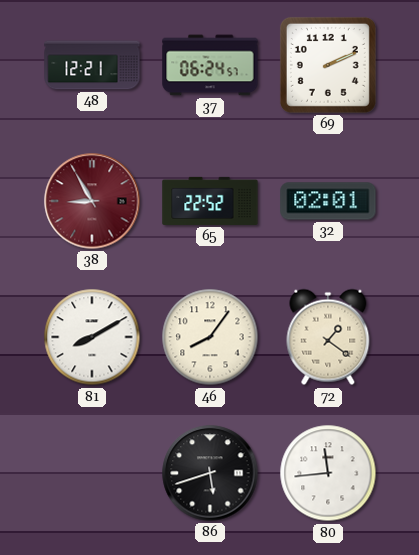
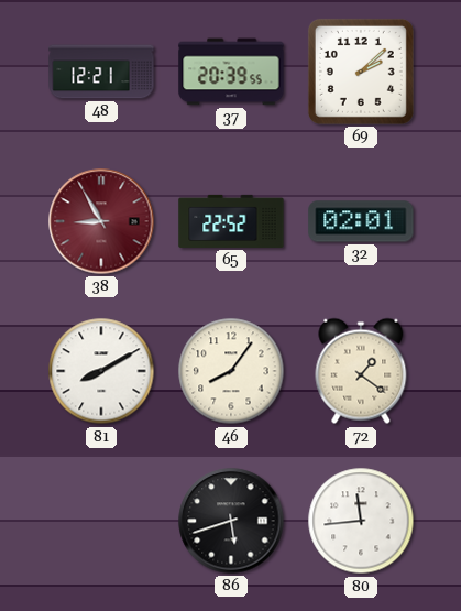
37: 06:24 -> 20:39
69: 2:11 -> 2:08
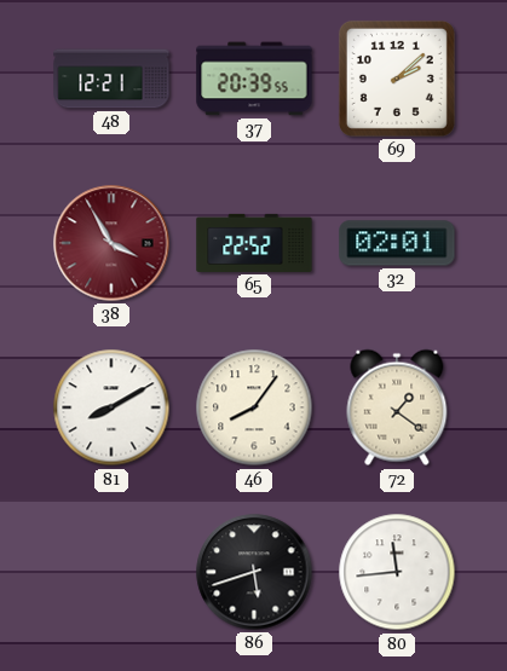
38: 8:55 -> 3:55
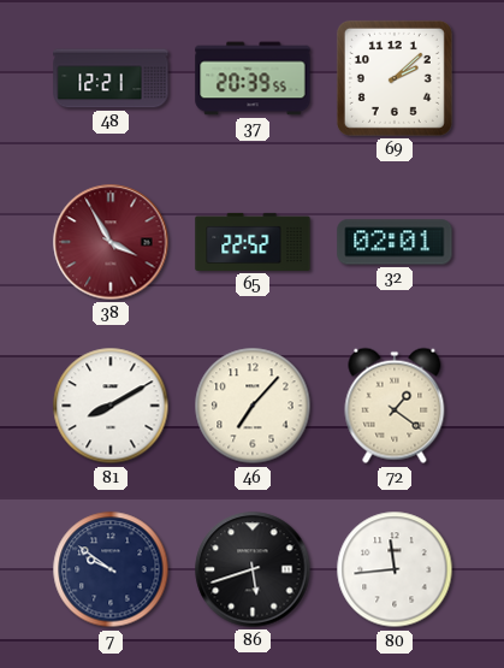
46: 8:06 -> 7:07
7: none -> 9:51
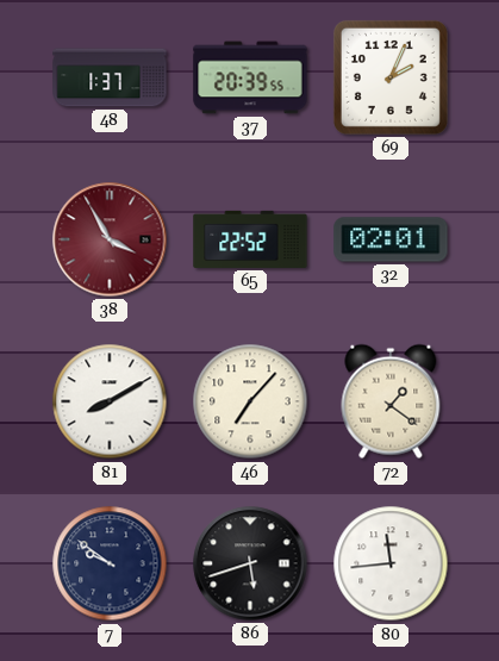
48: 12:21 -> 1:37
69: 2:08 -> 2:04
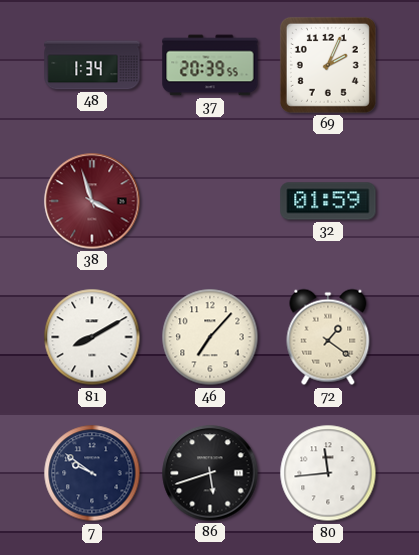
48: 1:37 -> 1:34
38: 3:55 -> 3:57
65: 22:52 -> none
32: 02:01 -> 01:59
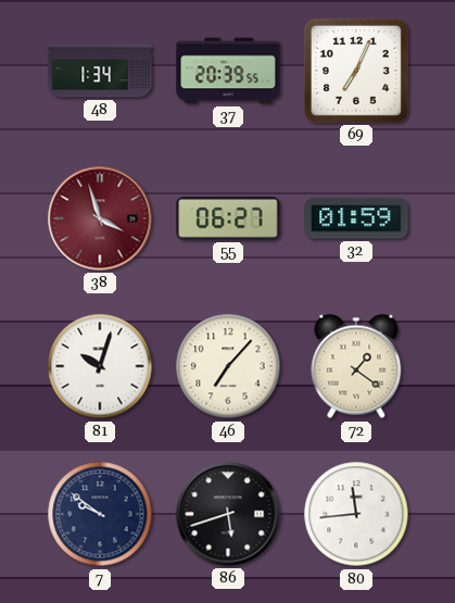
69: 2:04 -> 7:04
55: none -> 06:27
81: 8:10 -> 10:03
